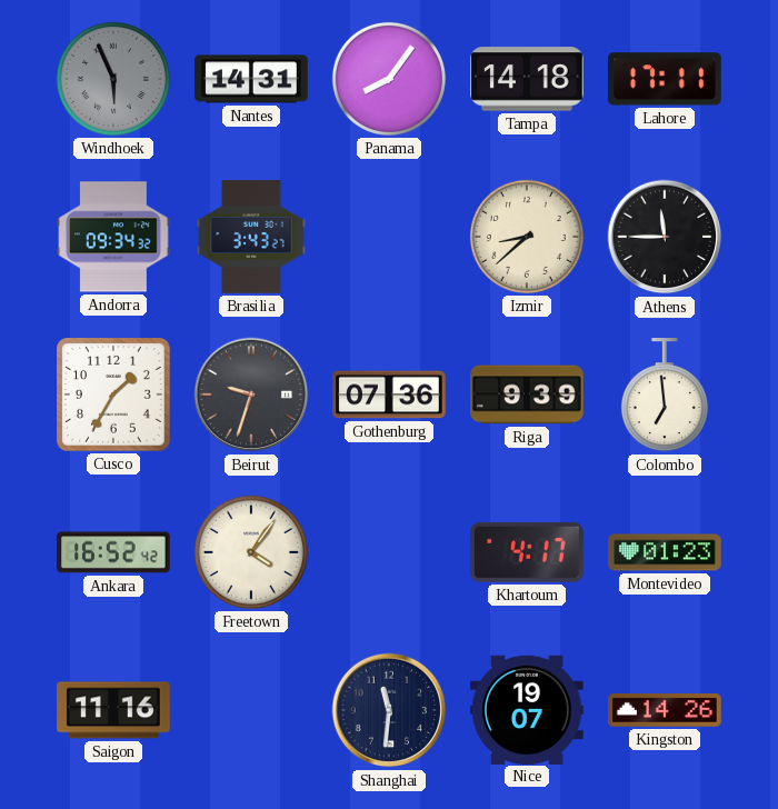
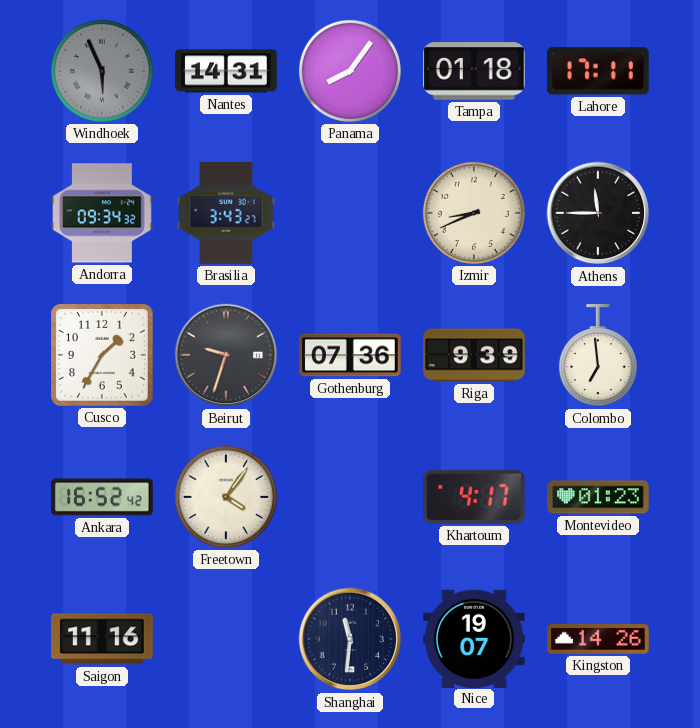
Tampa: 14:18 -> 01:18
Izmir: 8:38 -> 8:41
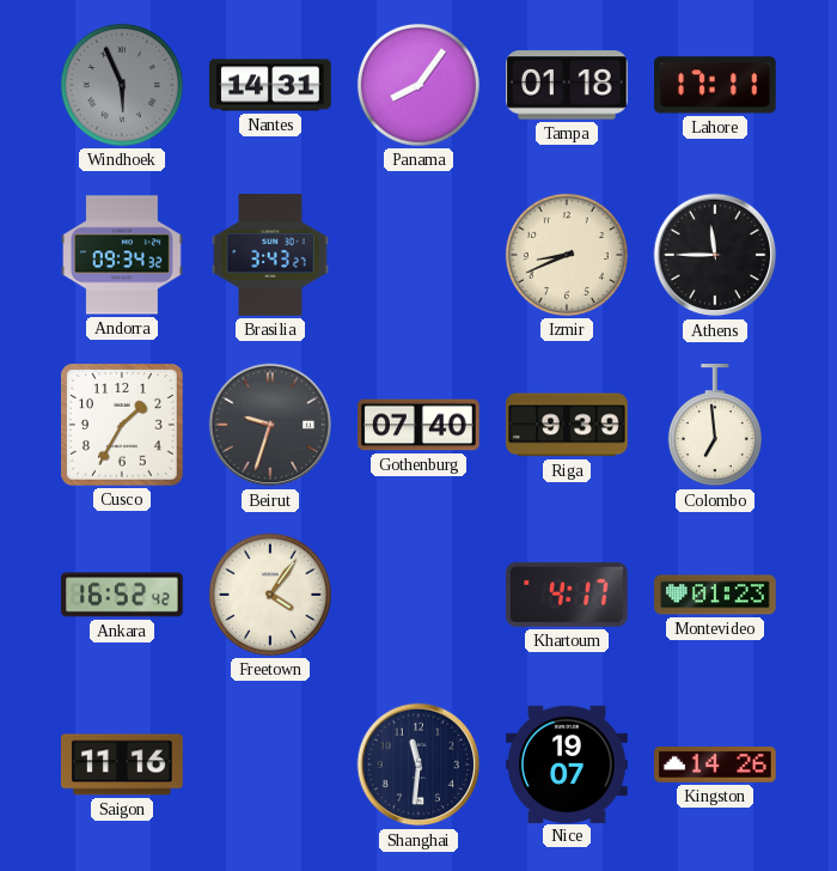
Gothenburg: 07:36 -> 07:40
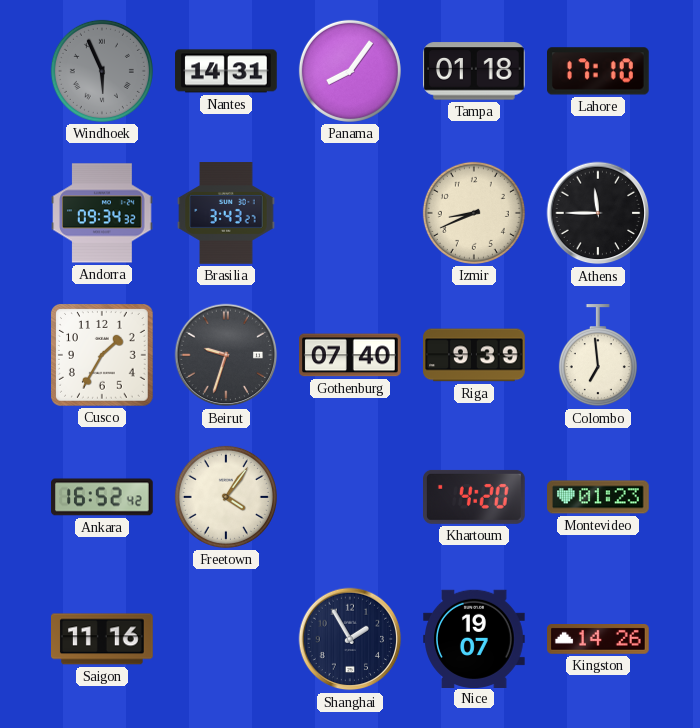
Lahore: 17:11 -> 17:10
Khartoum: 4:17 -> 4:20
Shanghai: 11:31 -> 1:55
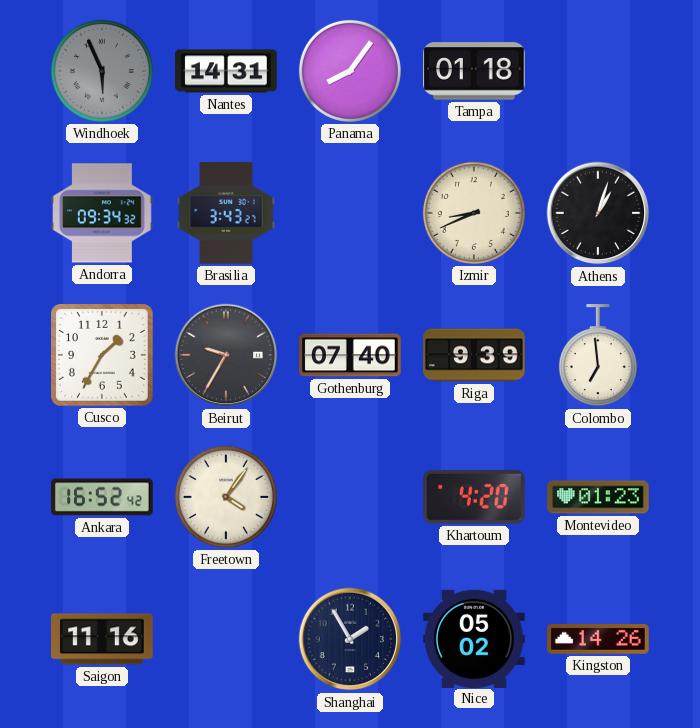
Lahore: 17:10 -> none
Athens: 11:45 -> 1:03
Beirut: 9:33 -> 9:35
Nice: 19:07 -> 05:02
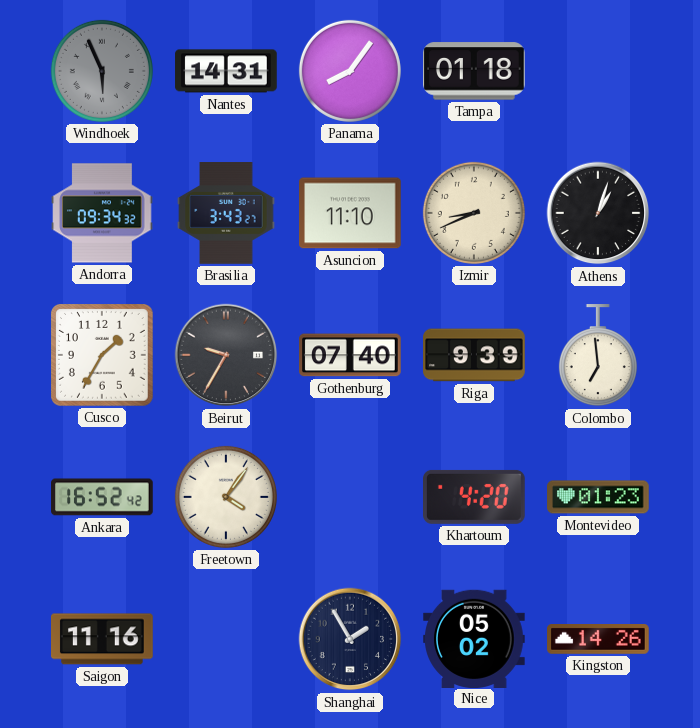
Asuncion: none -> 11:10
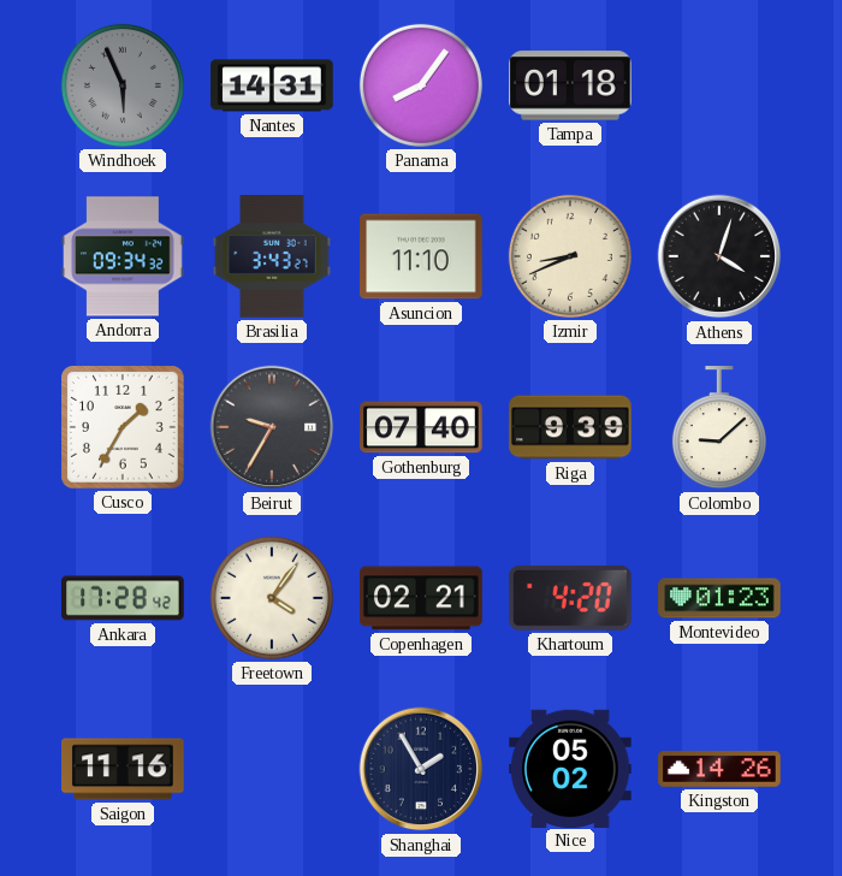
Athens: 1:03 -> 4:03
Colombo: 6:59 -> 9:08
Ankara: 16:52 -> 17:28
Copenhagen: none -> 02:21
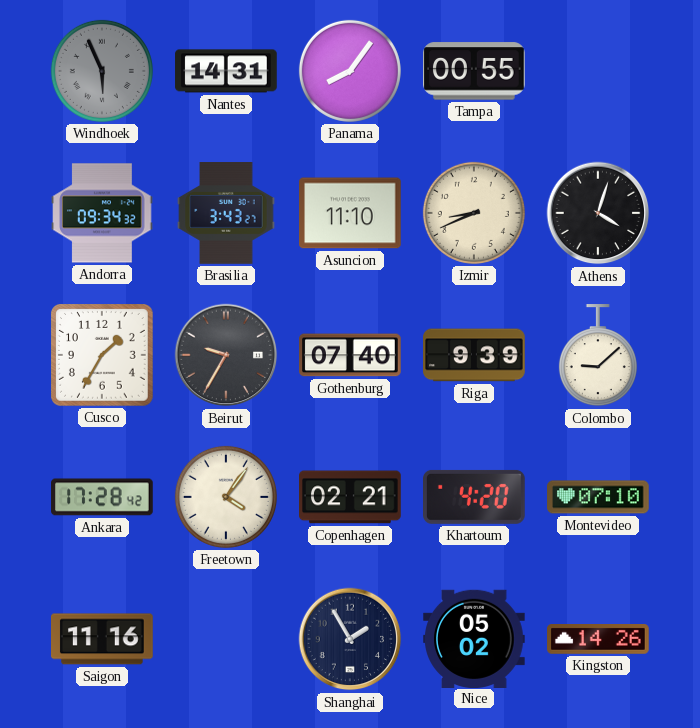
Tampa: 01:18 -> 00:55
Montevideo: 01:23 -> 07:10
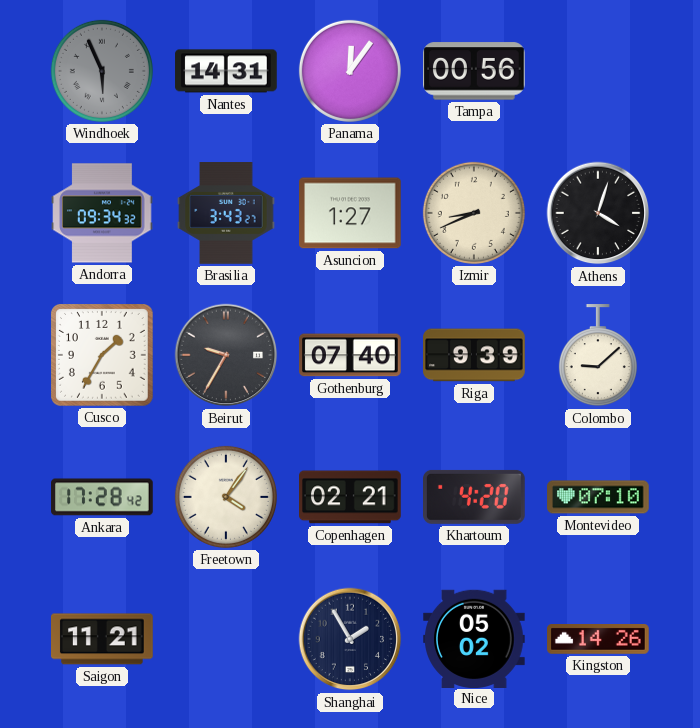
Panama: 8:06 -> 12:06
Tampa: 00:55 -> 00:56
Asuncion: 11:10 -> 1:27
Saigon: 11:16 -> 11:21
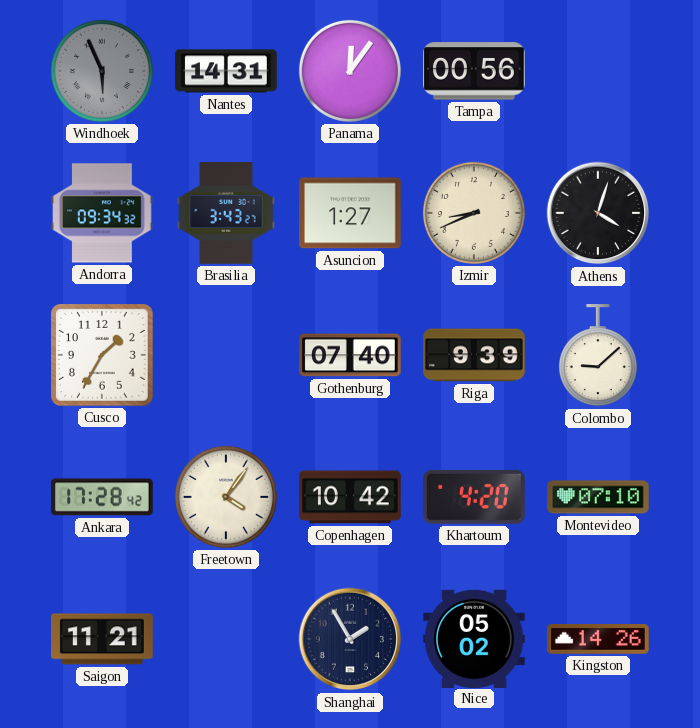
Beirut: 9:35 -> none
Copenhagen: 02:21 -> 10:42
